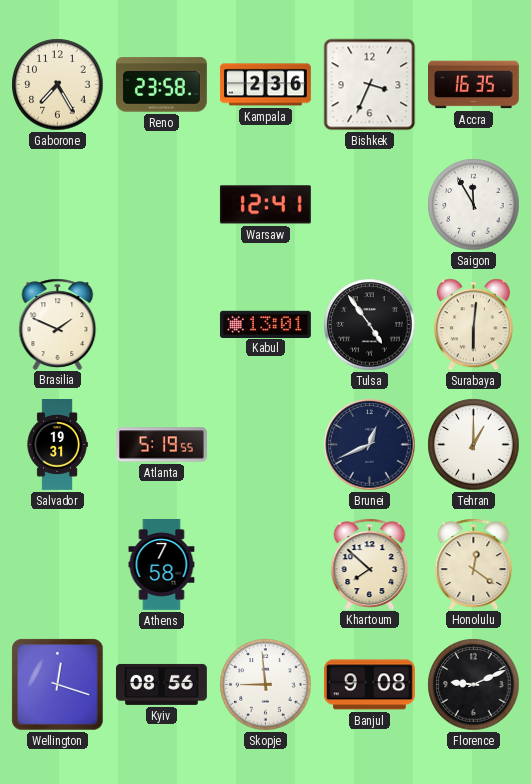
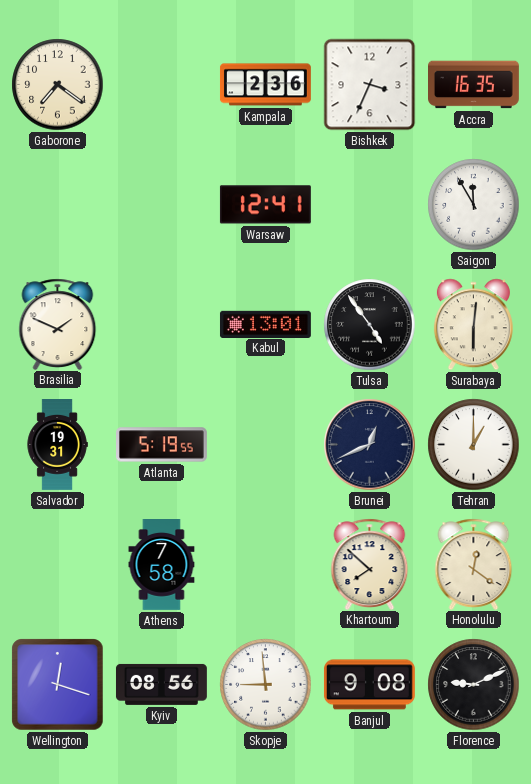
Gaborone: 7:25 -> 7:21
Reno: 23:58 -> none
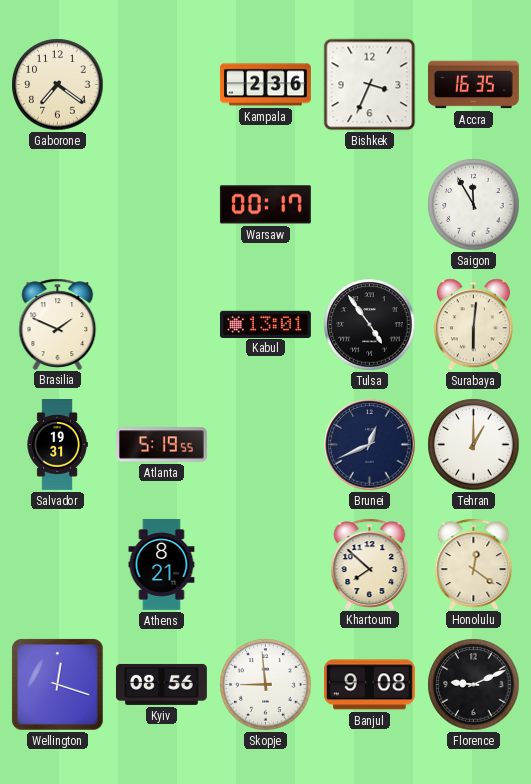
Warsaw: 12:41 -> 00:17
Athens: 7:58 -> 8:21
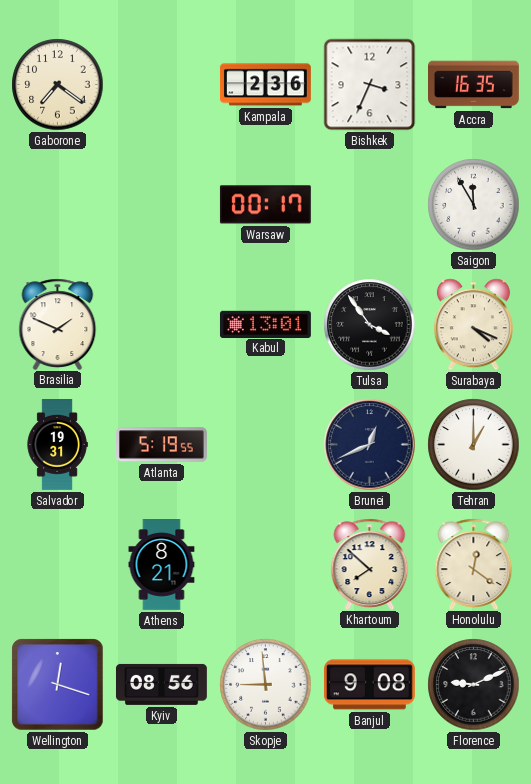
Tulsa: 4:54 -> 3:54
Surabaya: 6:01 -> 4:19
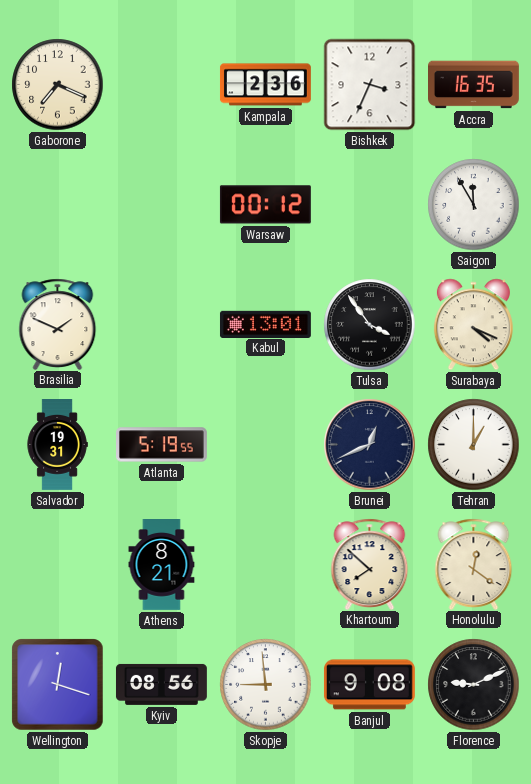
Gaborone: 7:21 -> 7:19
Warsaw: 00:17 -> 00:12
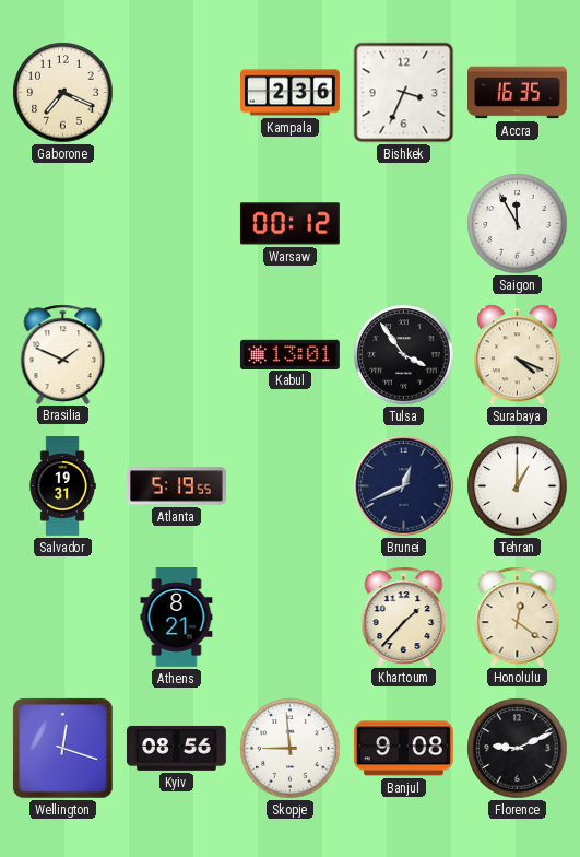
Khartoum: 7:52 -> 1:37
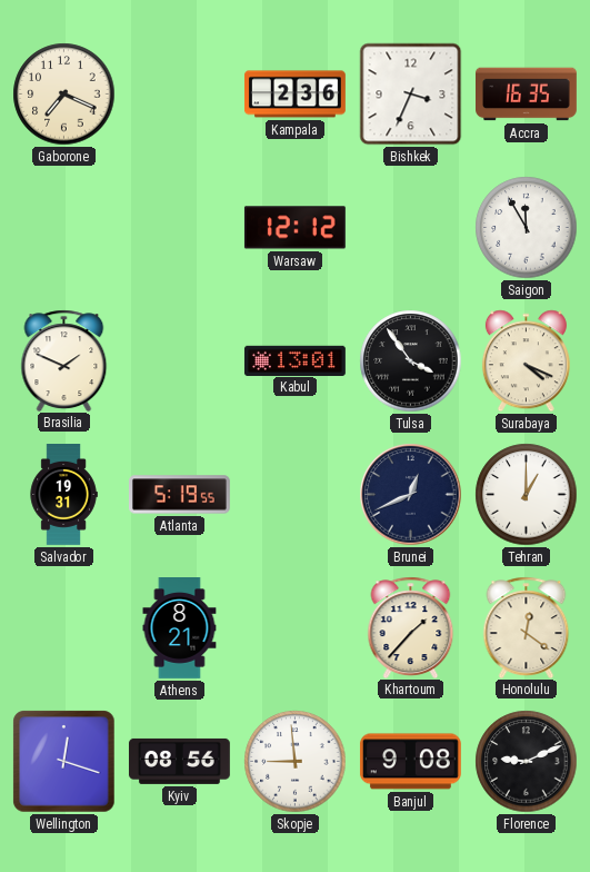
Warsaw: 00:12 -> 12:12
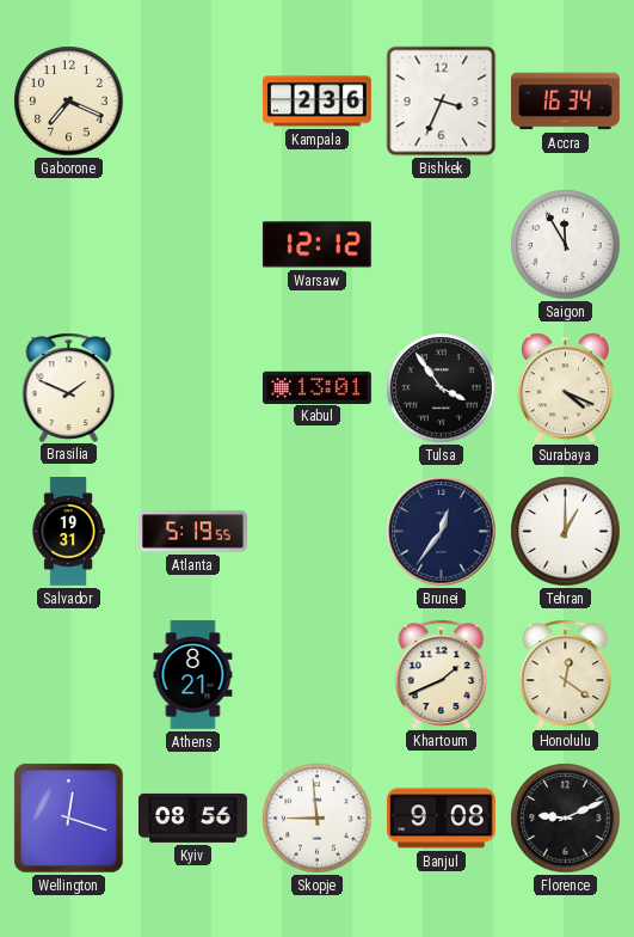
Accra: 16:35 -> 16:34
Brunei: 12:41 -> 12:36
Khartoum: 1:37 -> 1:41
